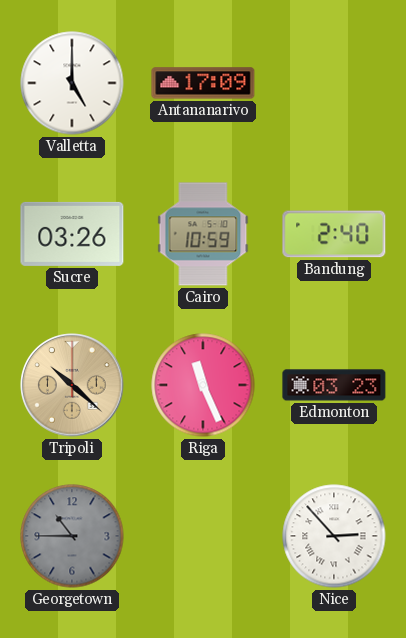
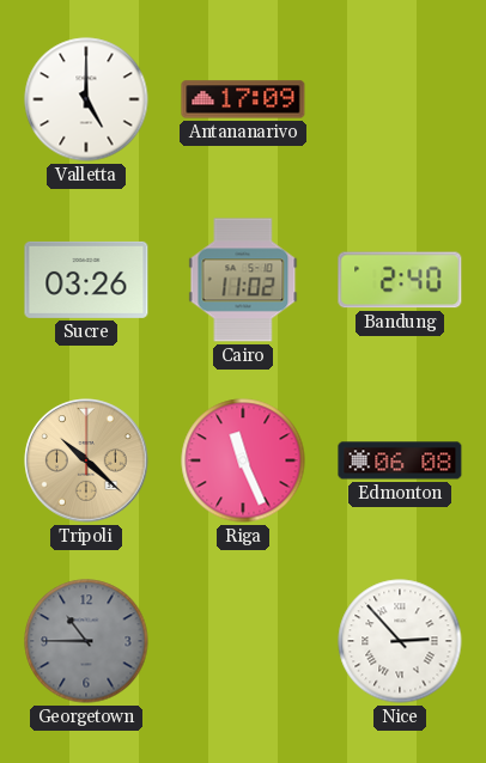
Cairo: 10:59 -> 11:02
Edmonton: 03:23 -> 06:08
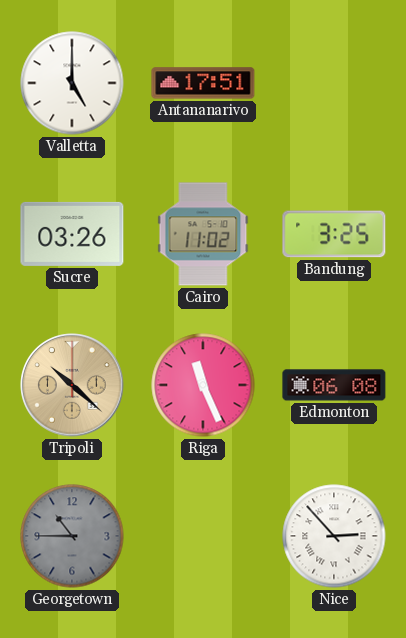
Antananarivo: 17:09 -> 17:51
Bandung: 2:40 -> 3:25
